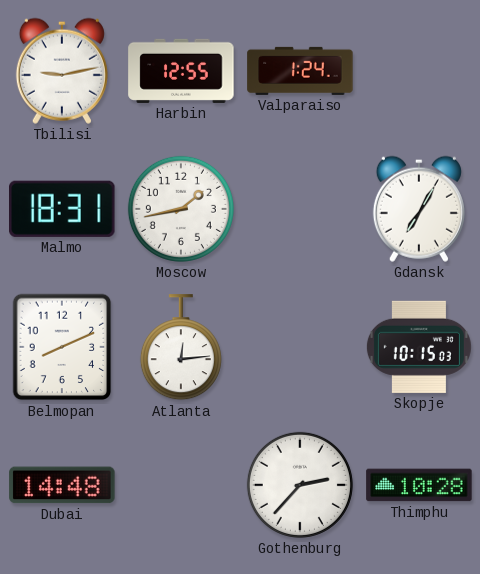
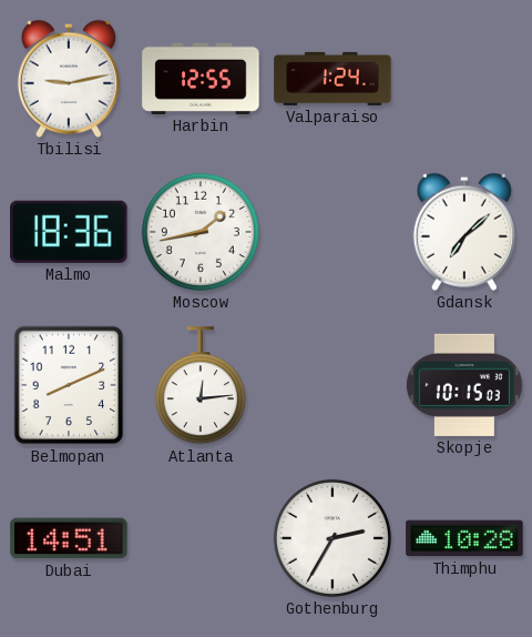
Malmo: 18:31 -> 18:36
Gdansk: 7:05 -> 7:08
Dubai: 14:48 -> 14:51
Gothenburg: 2:37 -> 2:35
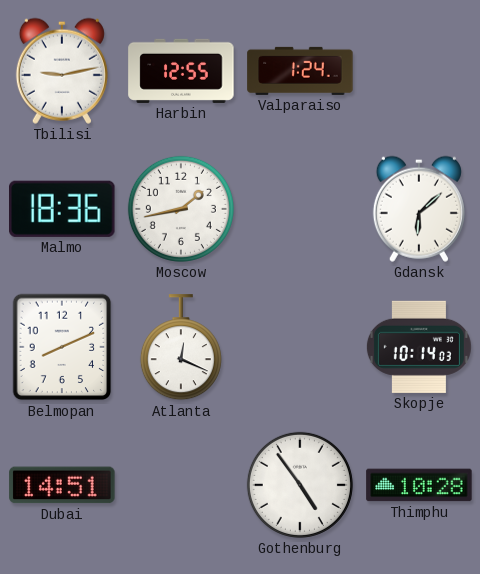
Gdansk: 7:08 -> 6:08
Atlanta: 12:14 -> 12:19
Skopje: 10:15 -> 10:14
Gothenburg: 2:35 -> 4:54
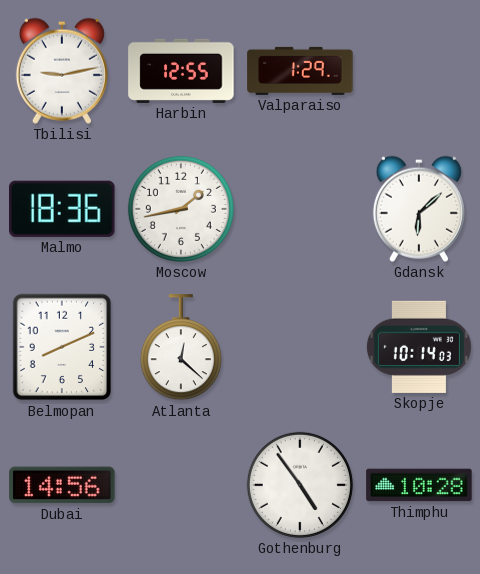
Valparaiso: 1:24 -> 1:29
Atlanta: 12:19 -> 12:22
Dubai: 14:51 -> 14:56
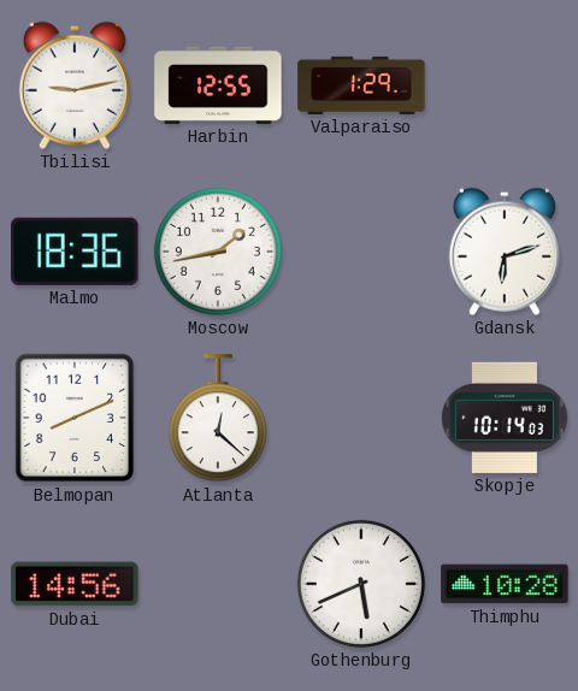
Gdansk: 6:08 -> 6:12
Gothenburg: 4:54 -> 5:41
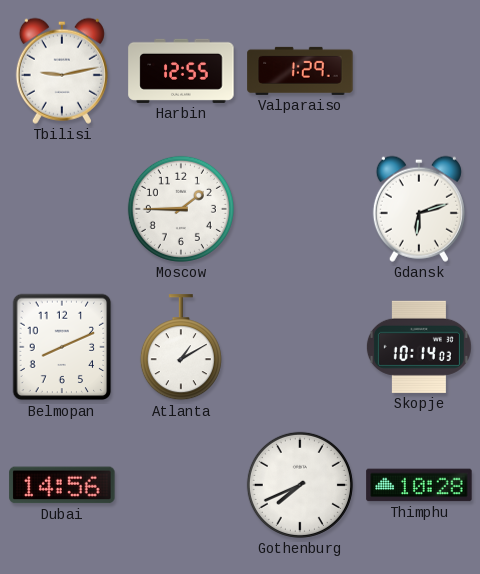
Malmo: 18:36 -> none
Moscow: 1:43 -> 1:45
Atlanta: 12:22 -> 1:10
Gothenburg: 5:41 -> 7:41
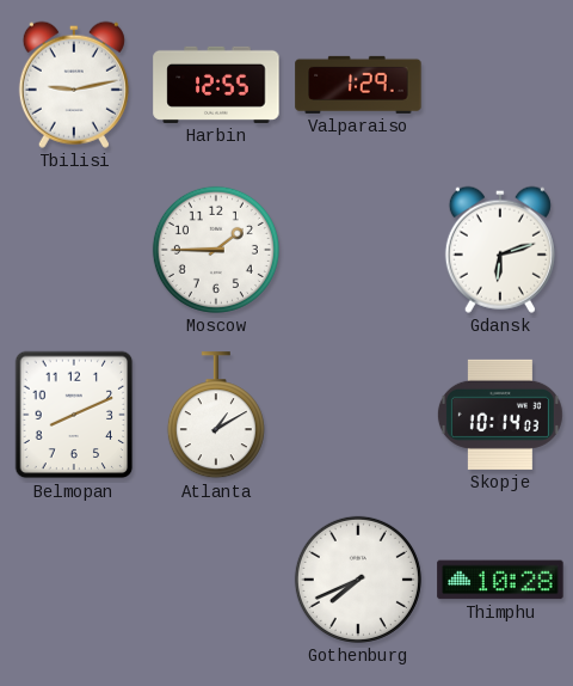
Dubai: 14:56 -> none
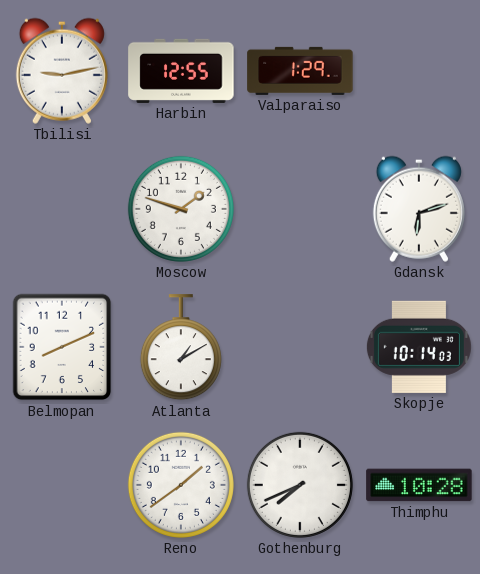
Moscow: 1:45 -> 1:48
Reno: none -> 1:39
